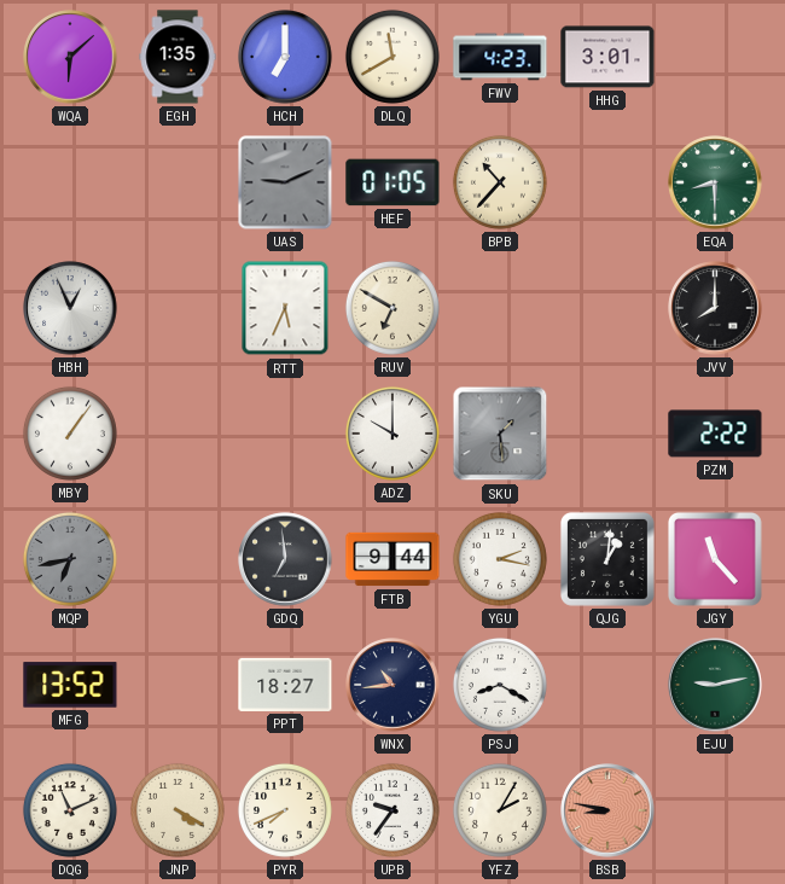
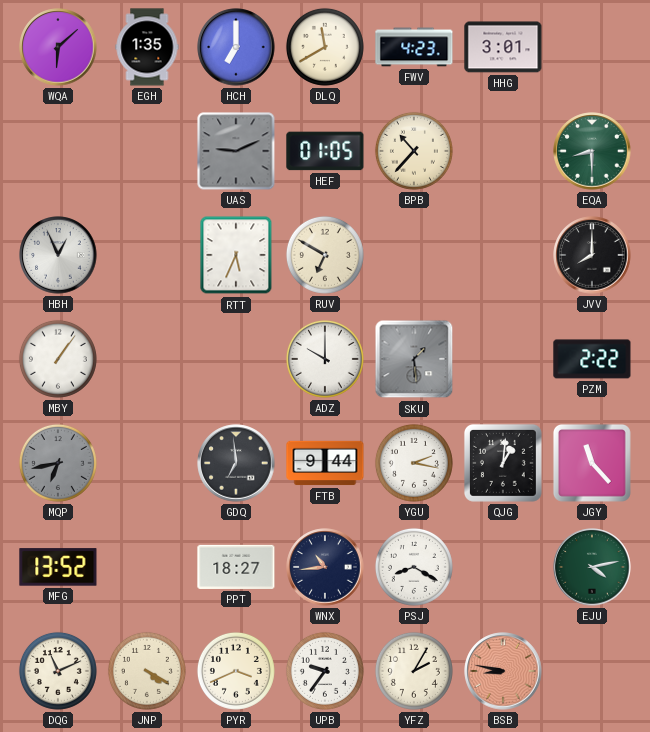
EJU: 9:13 -> 4:13
PYR: 7:41 -> 3:41
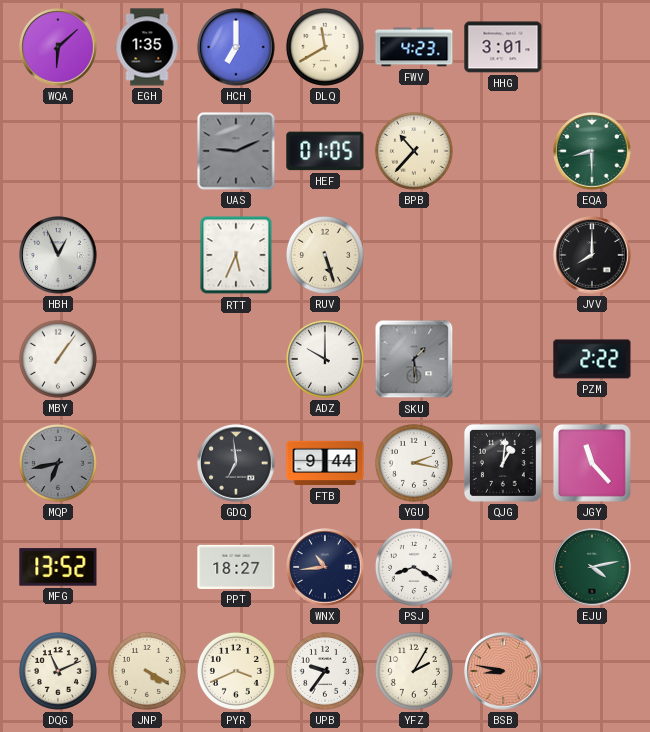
RUV: 6:50 -> 5:27
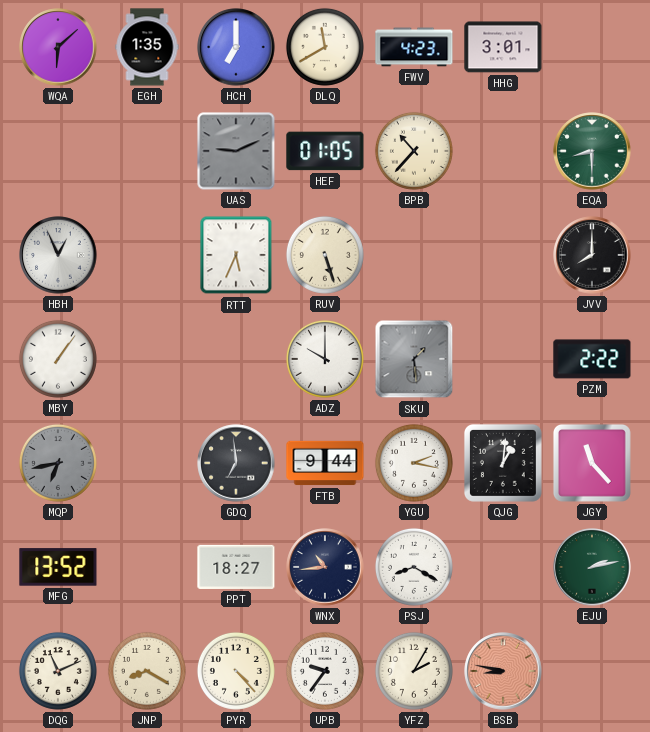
EJU: 4:13 -> 2:13
JNP: 4:20 -> 8:20
PYR: 3:41 -> 4:23
